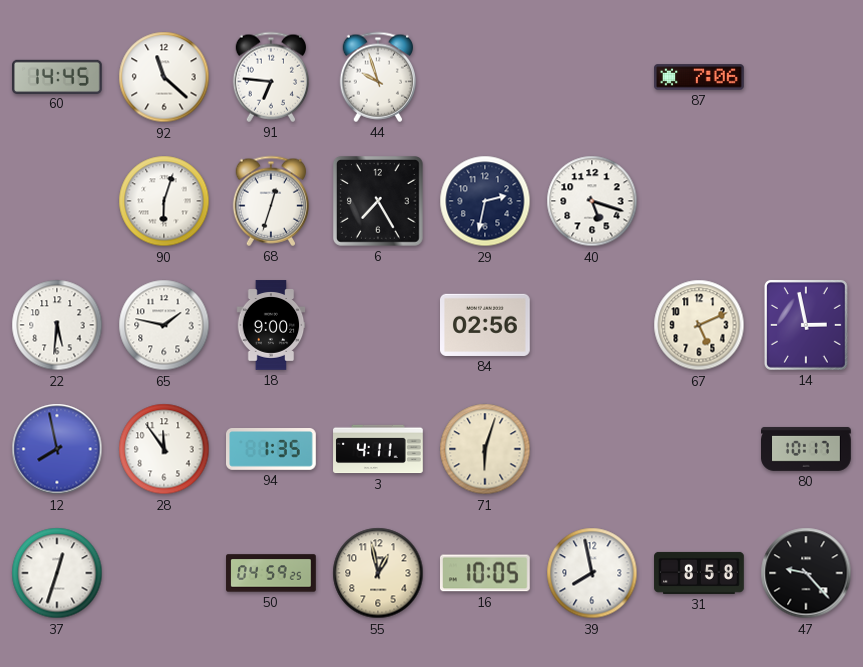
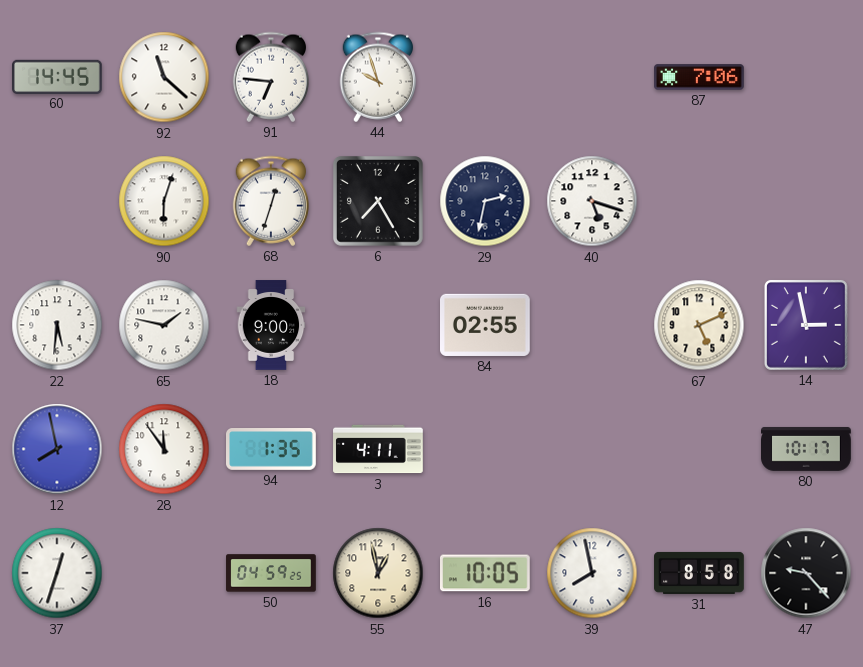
84: 02:56 -> 02:55
71: 6:03 -> none
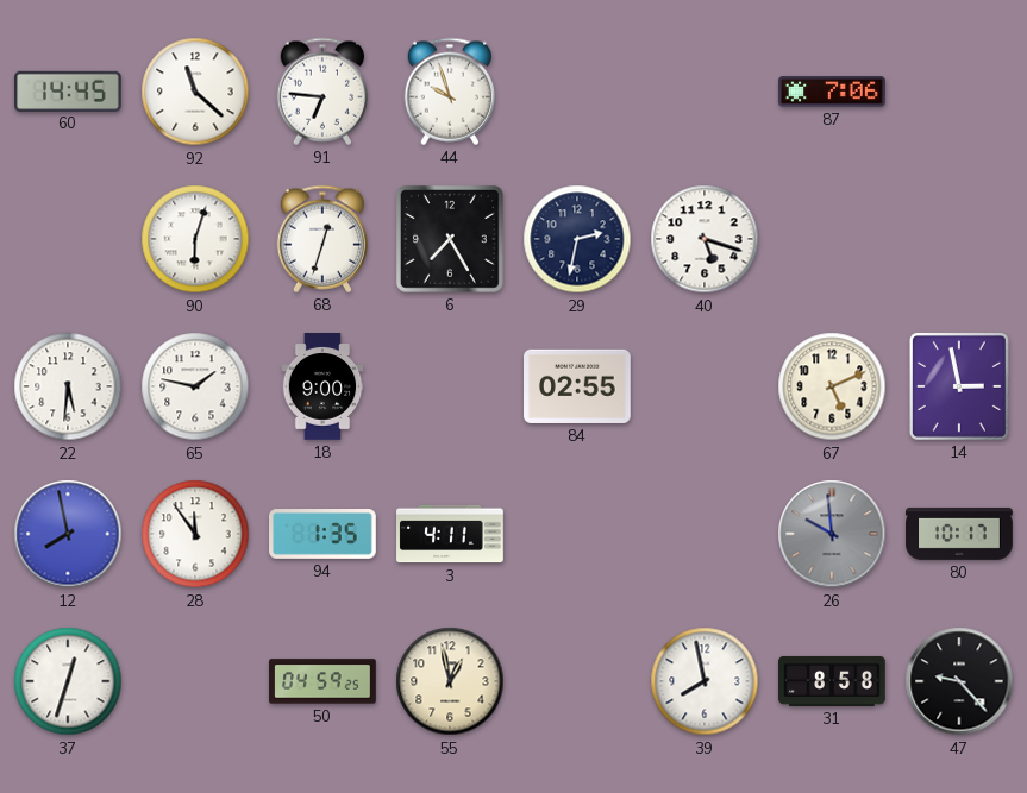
26: none -> 9:59
16: 10:05 -> none
